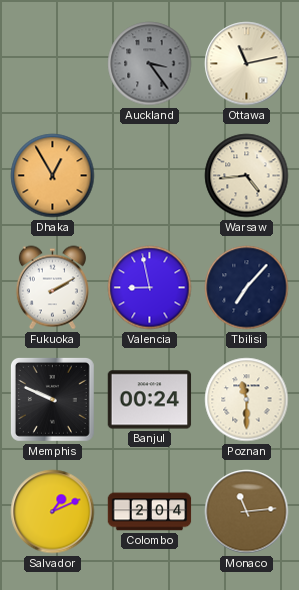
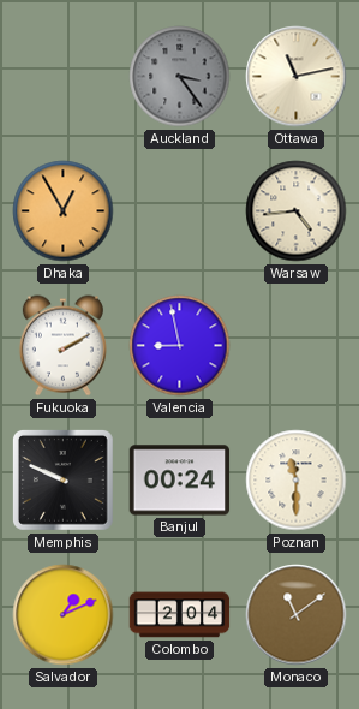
Tbilisi: 7:07 -> none
Monaco: 11:14 -> 11:09
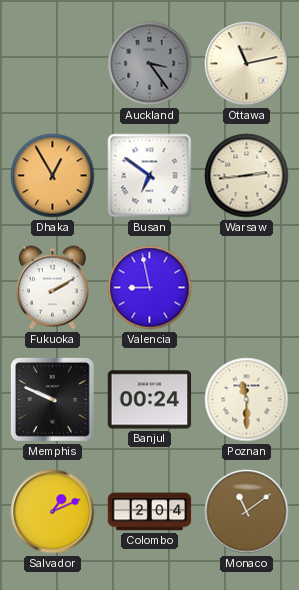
Busan: none -> 6:51
Warsaw: 4:44 -> 2:44
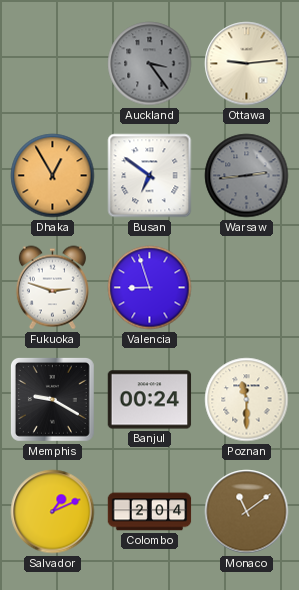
Ottawa: 11:13 -> 9:14
Warsaw dial: cream -> grey
Fukuoka: 2:10 -> 2:48
Valencia: 8:58 -> 8:57
Memphis: 9:49 -> 9:20
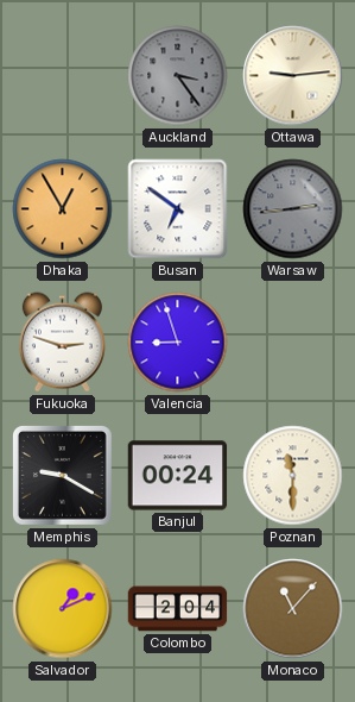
Monaco: 11:09 -> 11:07
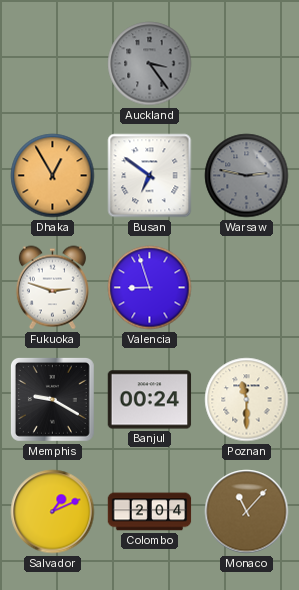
Ottawa: 9:14 -> none
Warsaw: 2:44 -> 2:47
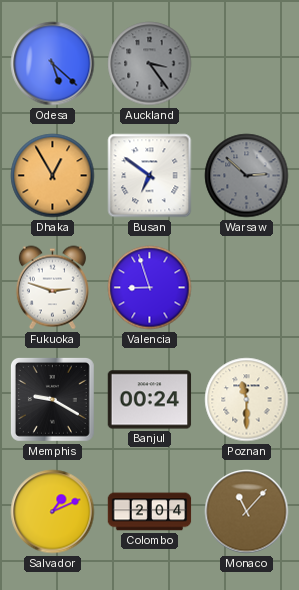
Odesa: none -> 5:22
Warsaw: 2:47 -> 2:52
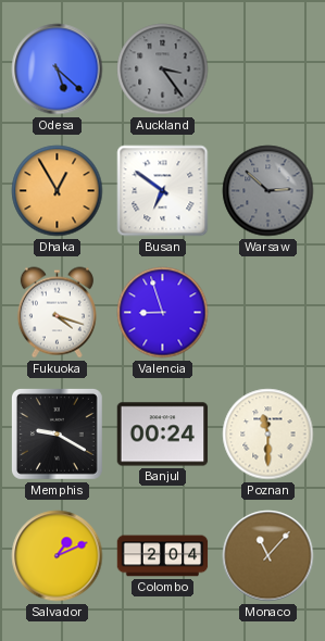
Fukuoka: 2:48 -> 4:18
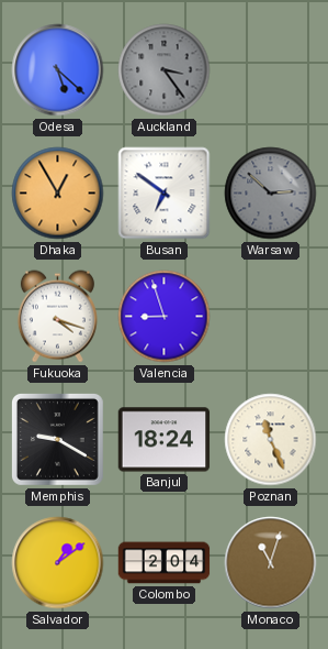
Banjul: 00:24 -> 18:24
Poznan: 11:30 -> 11:26
Salvador: 1:11 -> 1:09
Monaco: 11:07 -> 11:03
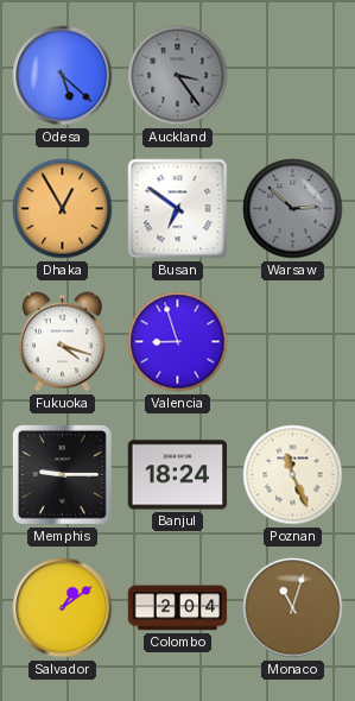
Memphis: 9:20 -> 9:15
